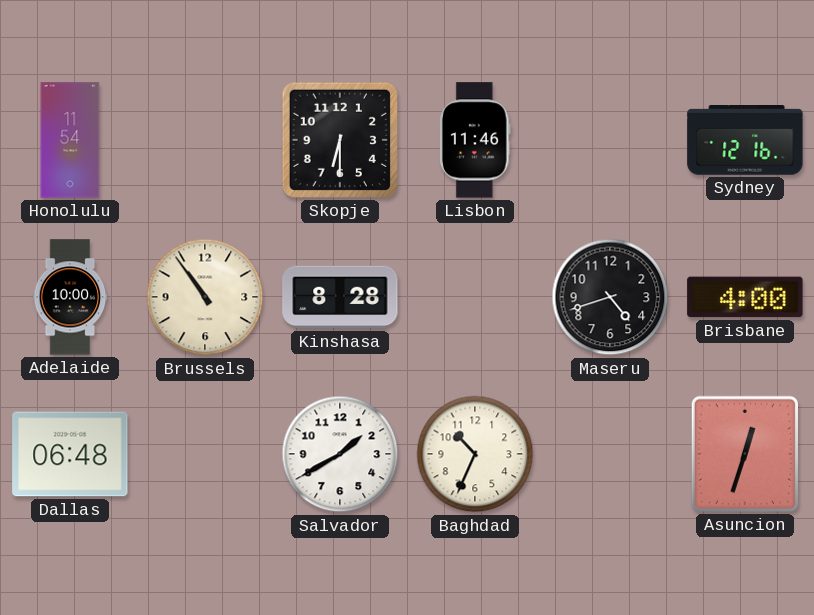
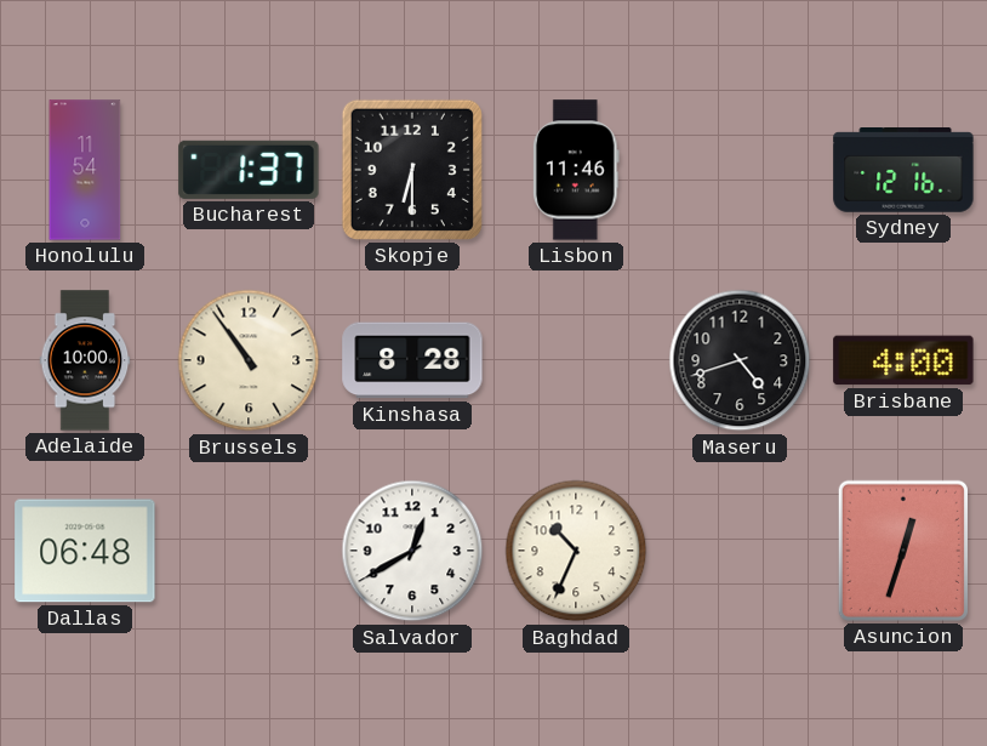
Bucharest: none -> 1:37
Salvador: 1:40 -> 12:40
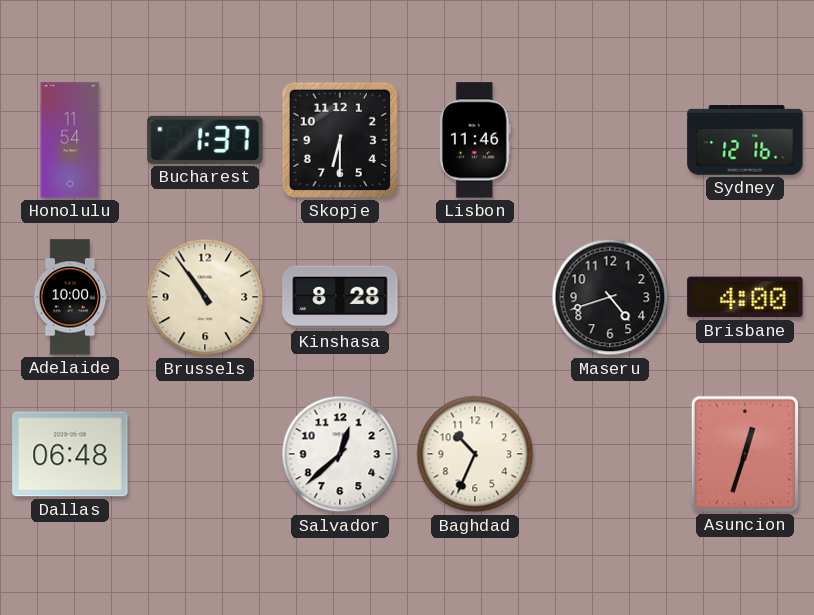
Salvador: 12:40 -> 12:38
